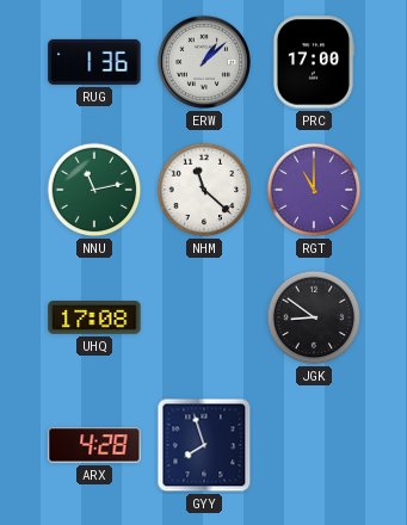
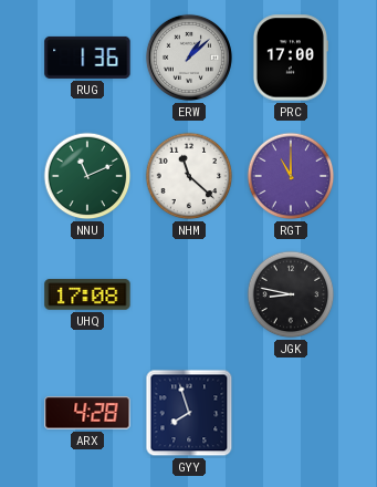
NNU: 11:13 -> 11:11
JGK: 8:51 -> 8:47
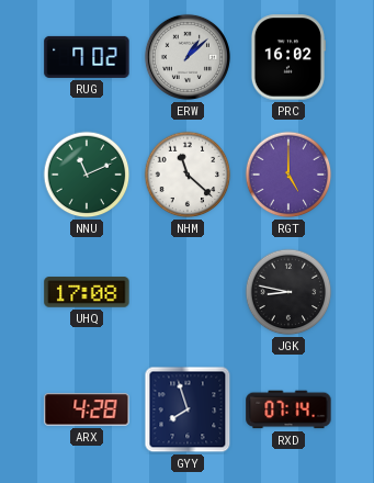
RUG: 1:36 -> 7:02
PRC: 17:00 -> 16:02
RGT: 11:00 -> 5:00
RXD: none -> 07:14
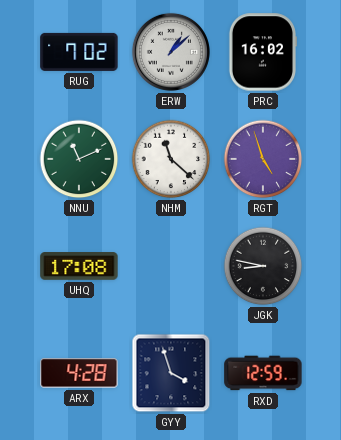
RGT: 5:00 -> 4:57
GYY: 7:57 -> 3:57
RXD: 07:14 -> 12:59
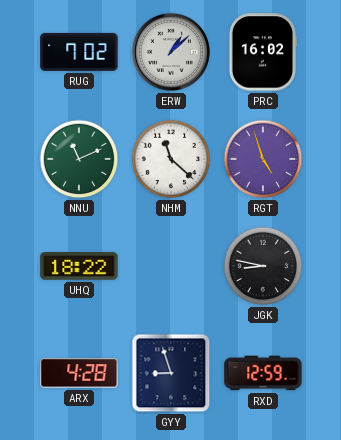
UHQ: 17:08 -> 18:22
GYY: 3:57 -> 8:57
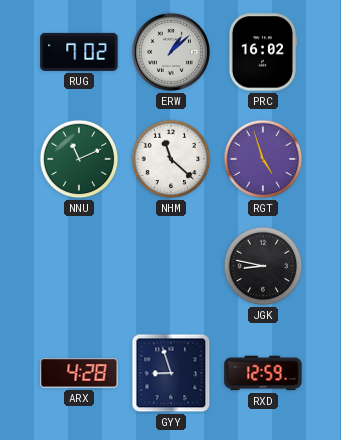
UHQ: 18:22 -> none
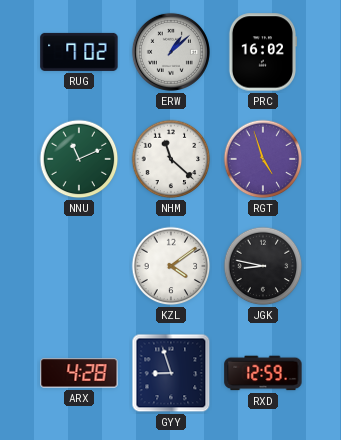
KZL: none -> 4:09
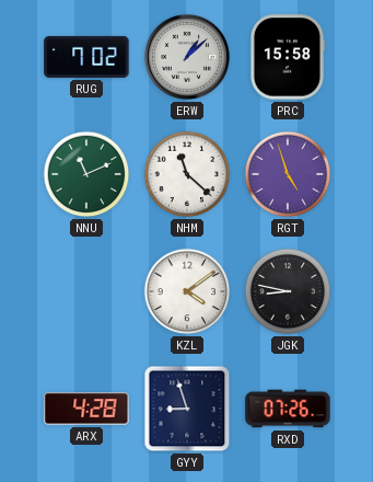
PRC: 16:02 -> 15:58
RXD: 12:59 -> 07:26
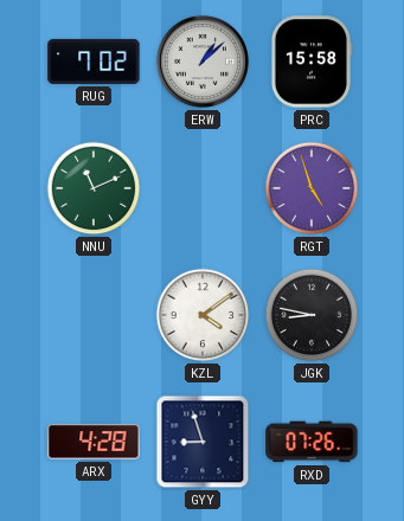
NHM: 11:22 -> none
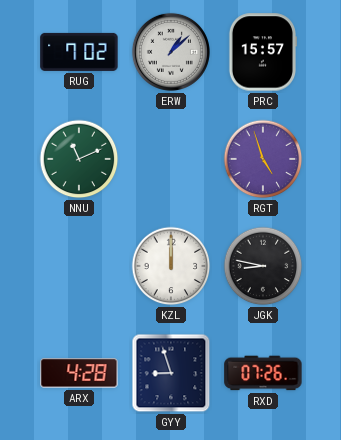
PRC: 15:58 -> 15:57
KZL: 4:09 -> 12:00
